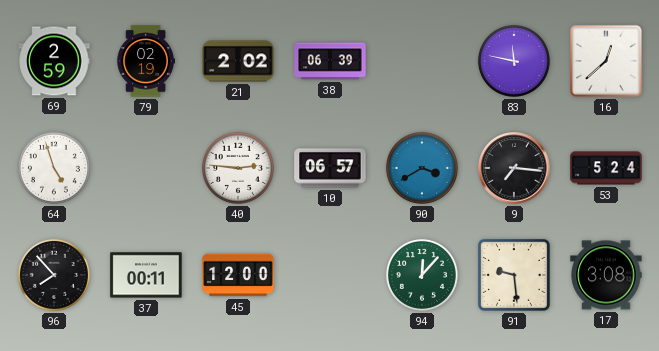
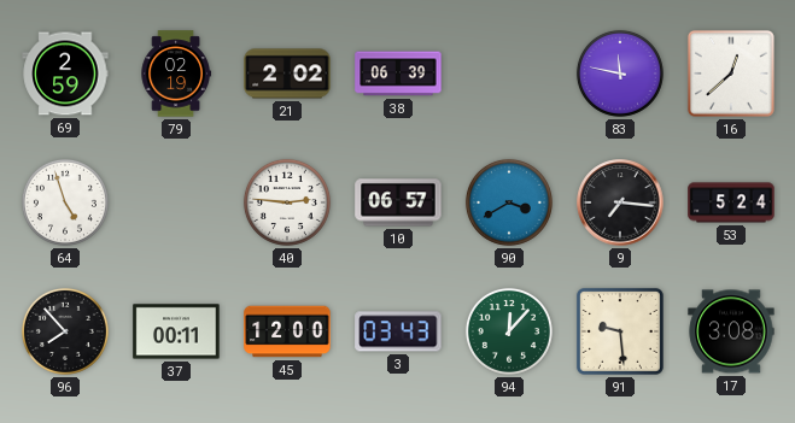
3: none -> 03:43
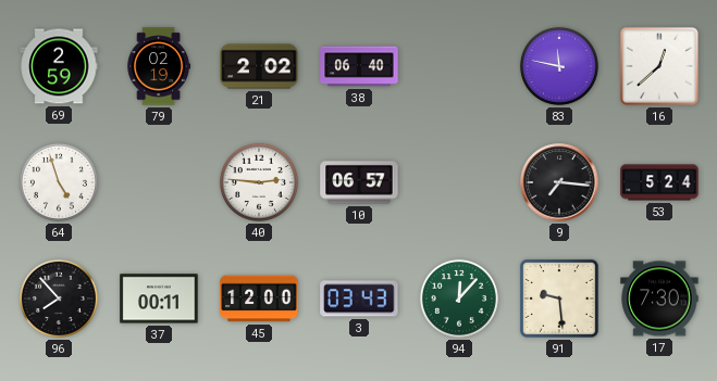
38: 06:39 -> 06:40
90: 3:40 -> none
17: 3:08 -> 7:30
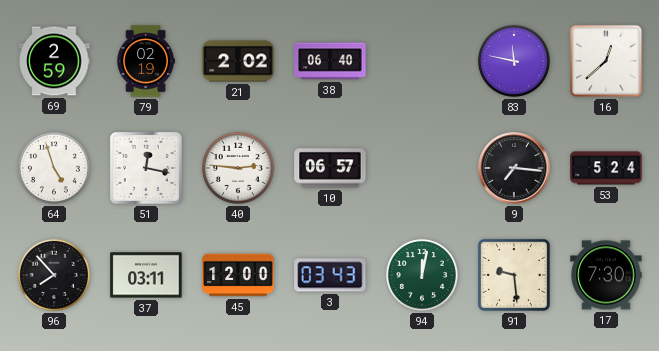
51: none -> 12:17
37: 00:11 -> 03:11
94: 12:07 -> 12:02
